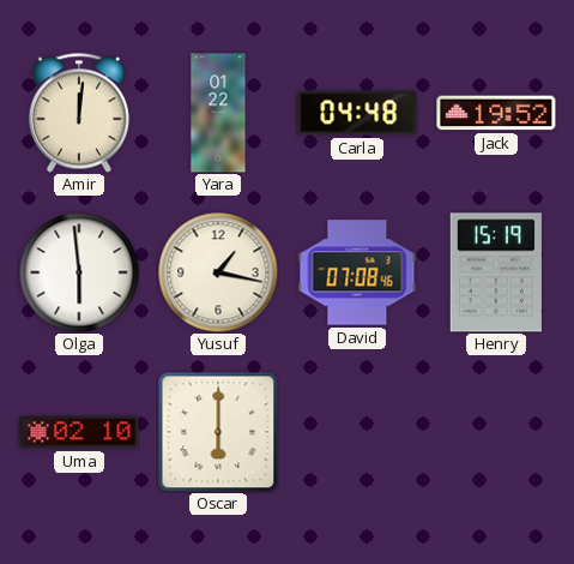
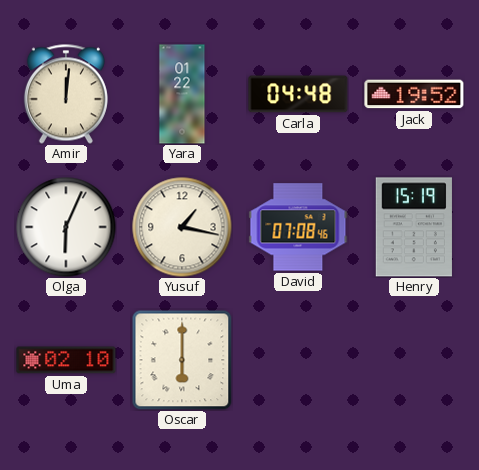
Olga: 5:59 -> 6:04
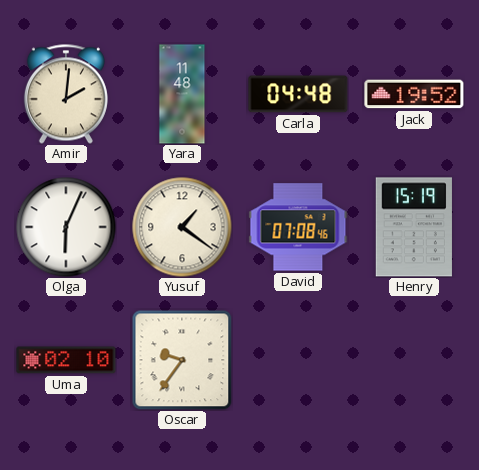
Amir: 12:01 -> 2:01
Yara: 01:22 -> 11:48
Yusuf: 1:17 -> 1:21
Oscar: 6:00 -> 9:36
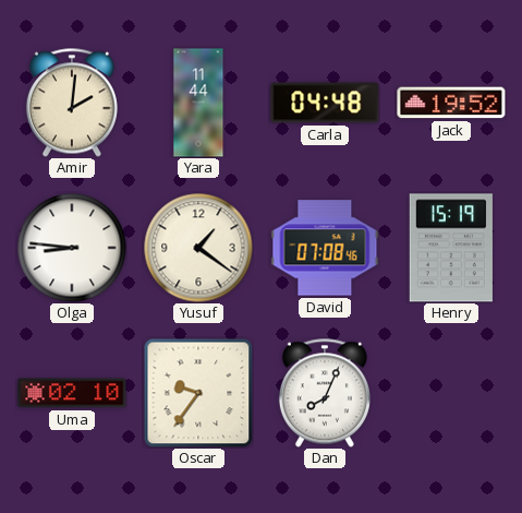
Yara: 11:48 -> 11:44
Olga: 6:04 -> 8:46
Dan: none -> 8:04
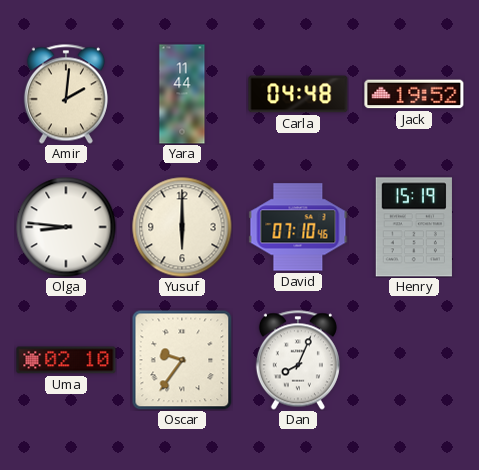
Yusuf: 1:21 -> 6:00
David: 07:08 -> 07:10
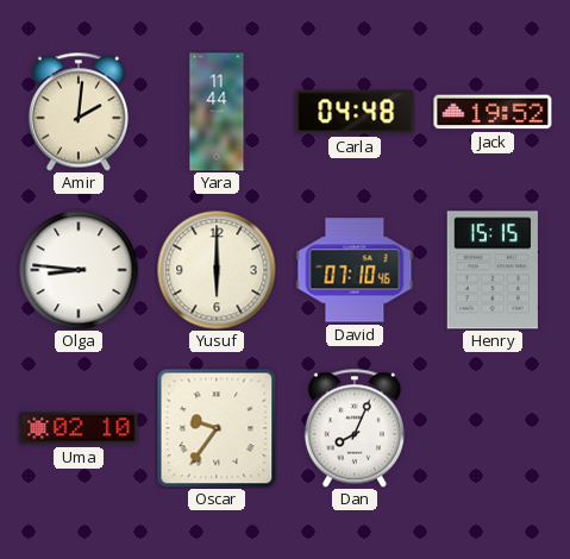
Henry: 15:19 -> 15:15
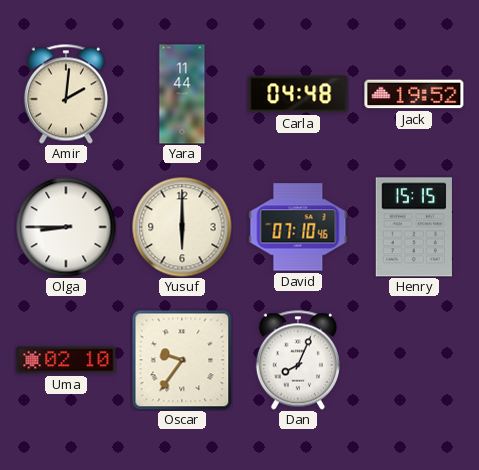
Olga: 8:46 -> 8:45
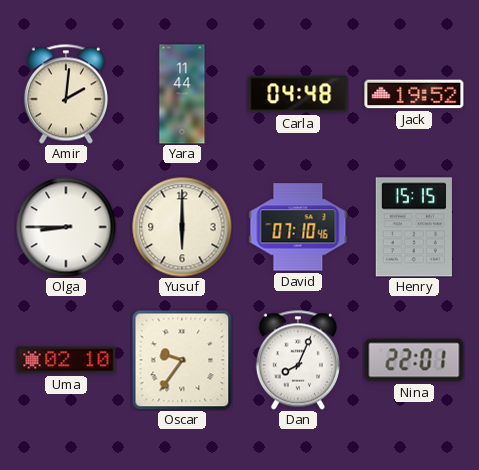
Nina: none -> 22:01
